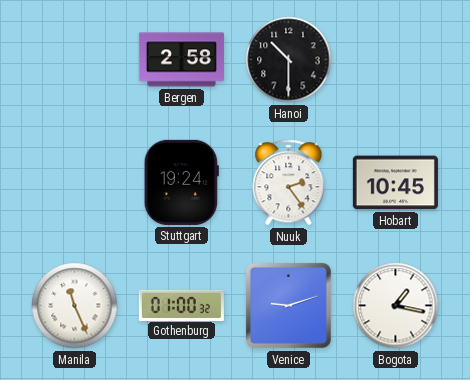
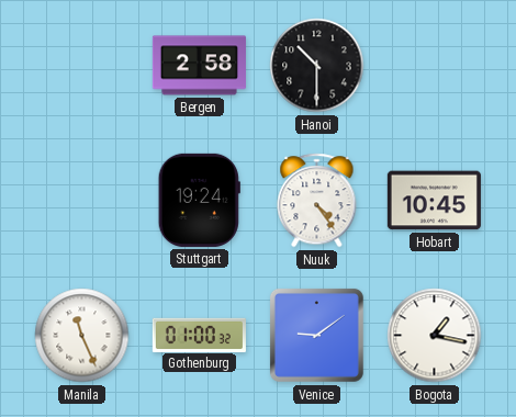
Nuuk: 2:24 -> 4:24
Venice: 9:12 -> 9:09
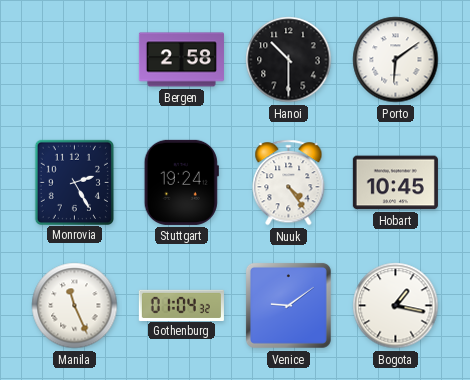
Porto: none -> 6:09
Monrovia: none -> 2:25
Gothenburg: 01:00 -> 01:04
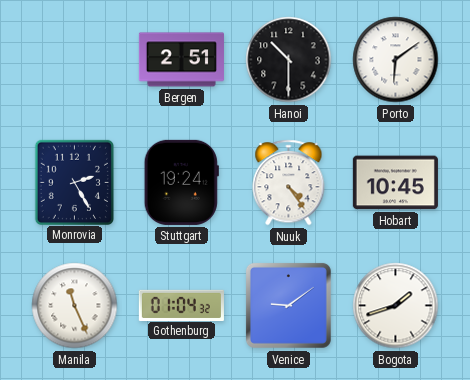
Bergen: 2:58 -> 2:51
Bogota: 1:17 -> 1:42
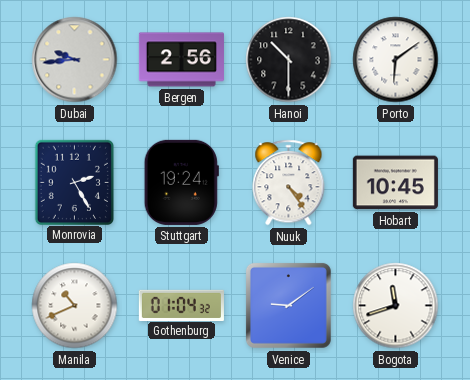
Dubai: none -> 9:44
Bergen: 2:51 -> 2:56
Manila: 11:26 -> 10:41
Bogota: 1:42 -> 11:42
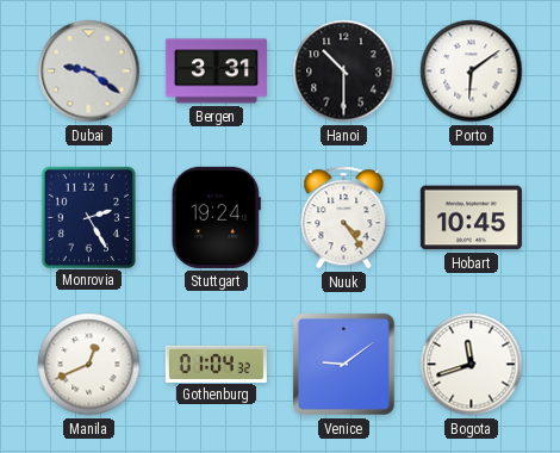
Dubai: 9:44 -> 9:21
Bergen: 2:56 -> 3:31
Manila: 10:41 -> 12:41
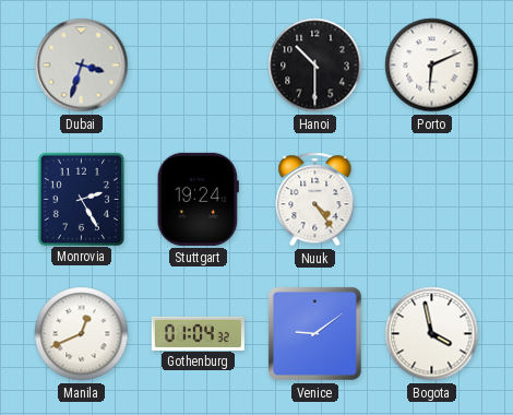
Dubai: 9:21 -> 3:33
Bergen: 3:31 -> none
Porto: 6:09 -> 6:11
Hobart: 10:45 -> none
Bogota: 11:42 -> 3:58
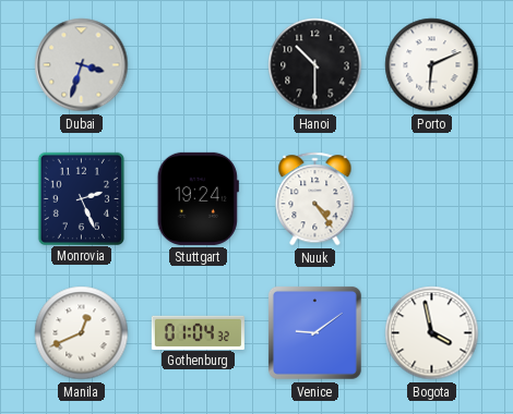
Monrovia: 2:25 -> 2:26
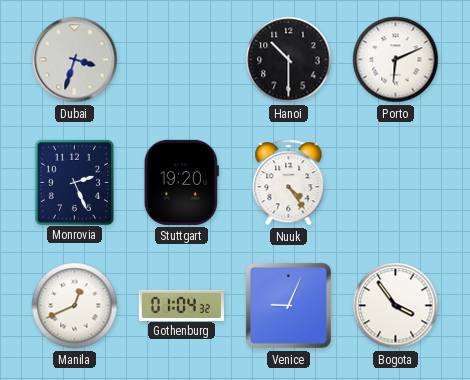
Stuttgart: 19:24 -> 19:20
Venice: 9:09 -> 9:04
Bogota: 3:58 -> 3:54
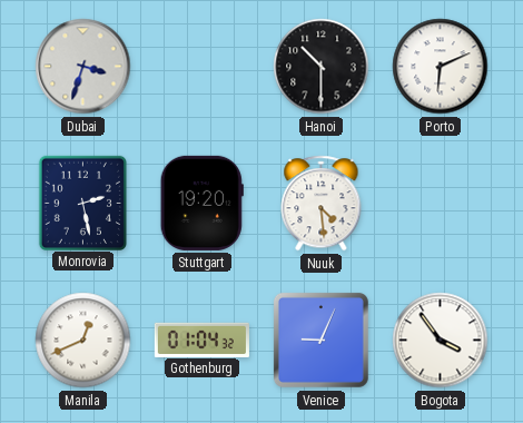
Monrovia: 2:26 -> 2:28
Nuuk: 4:24 -> 4:29
